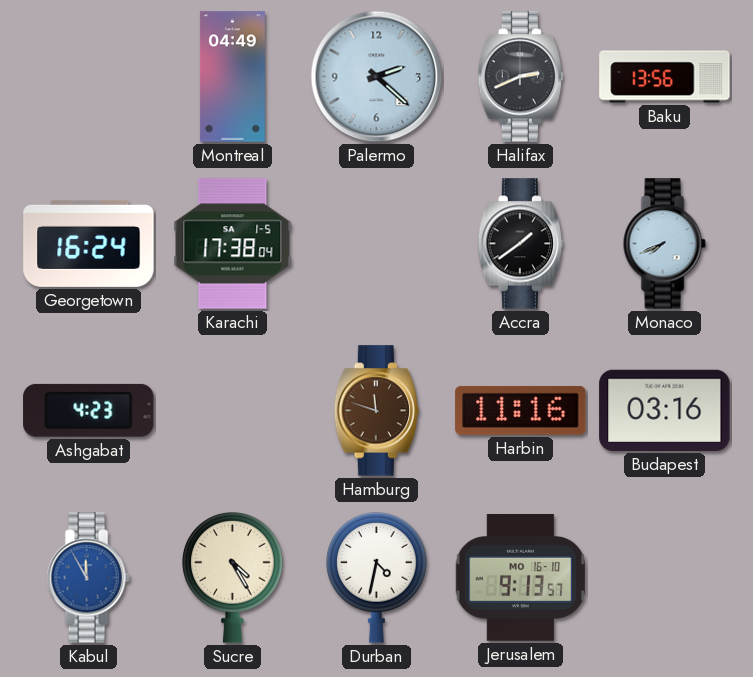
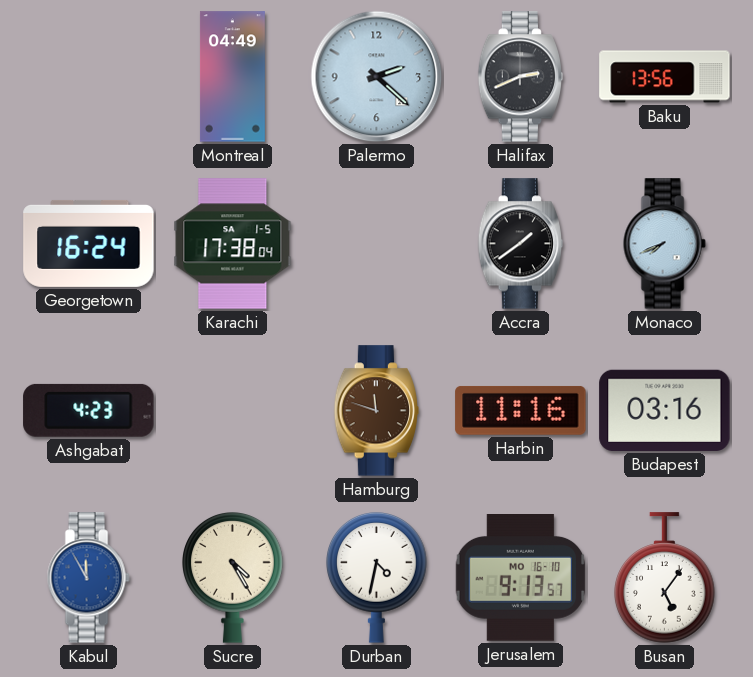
Busan: none -> 5:06
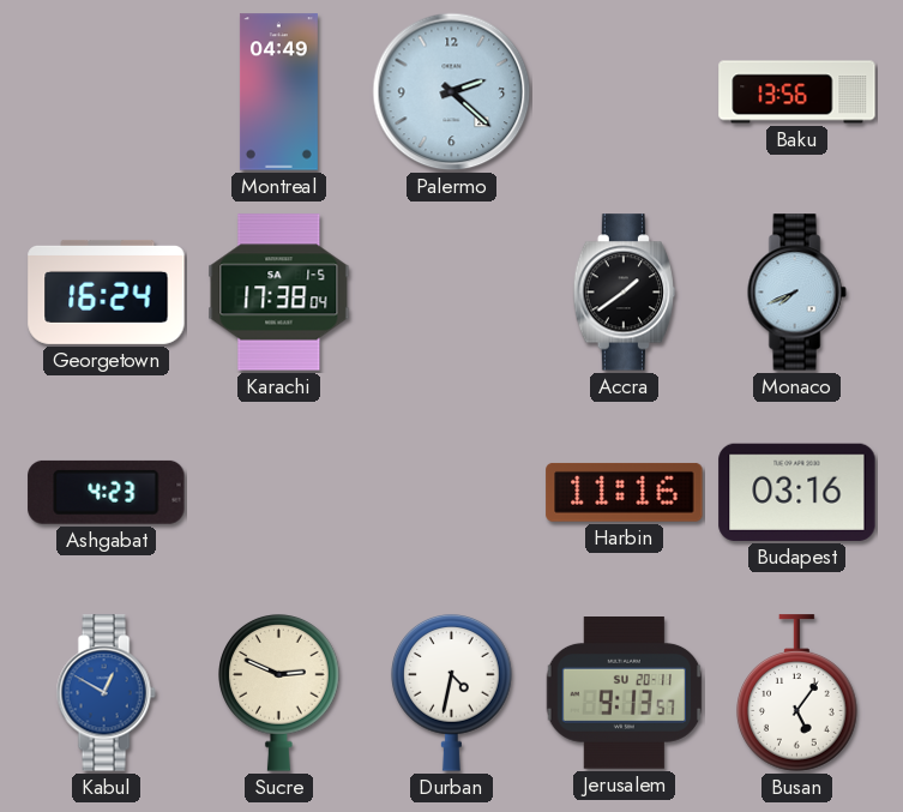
Halifax: 2:41 -> none
Hamburg: 11:48 -> none
Kabul: 11:55 -> 12:50
Sucre: 4:25 -> 2:49
Jerusalem date: MO 16-10 -> SU 20-11
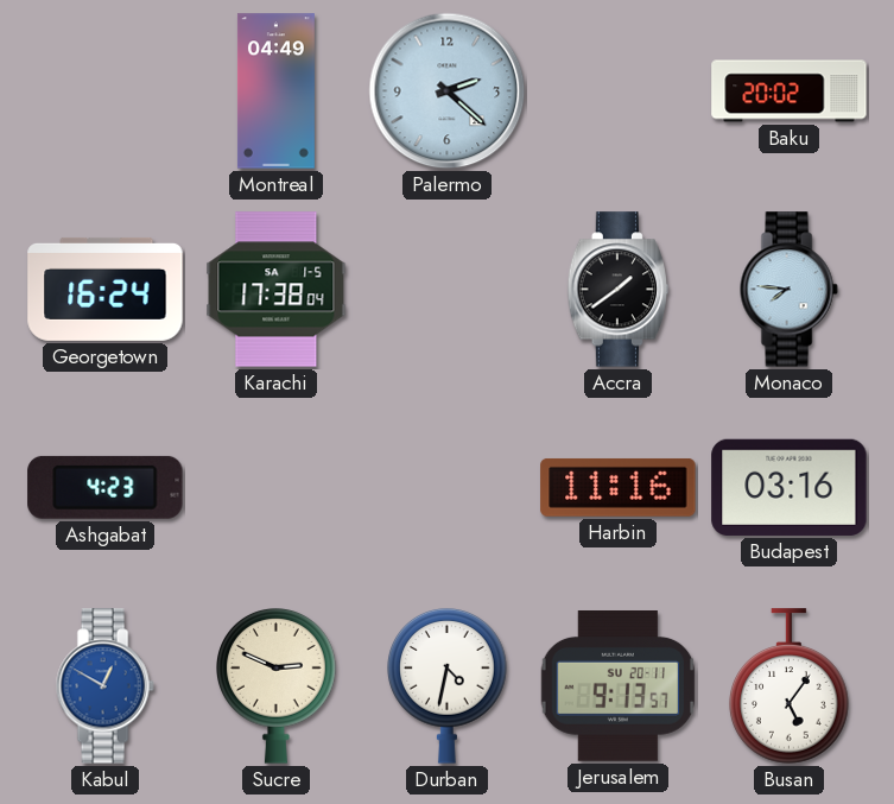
Baku: 13:56 -> 20:02
Monaco: 7:41 -> 7:46
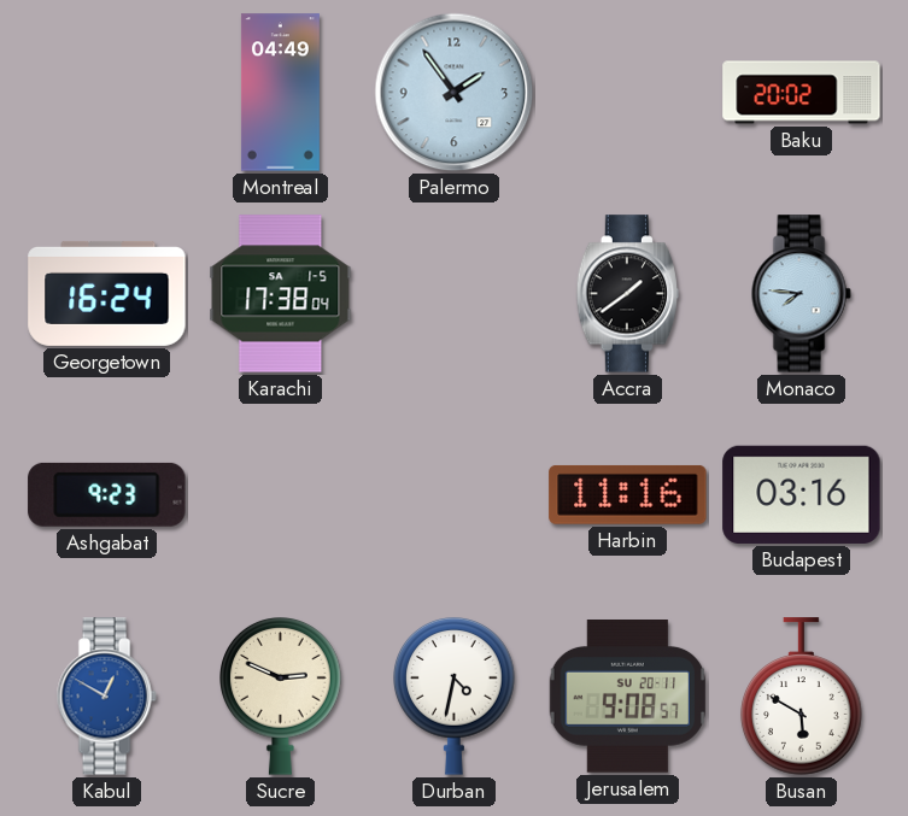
Palermo: 2:22 -> 1:54
Ashgabat: 4:23 -> 9:23
Jerusalem: 9:13 -> 9:08
Busan: 5:06 -> 5:50
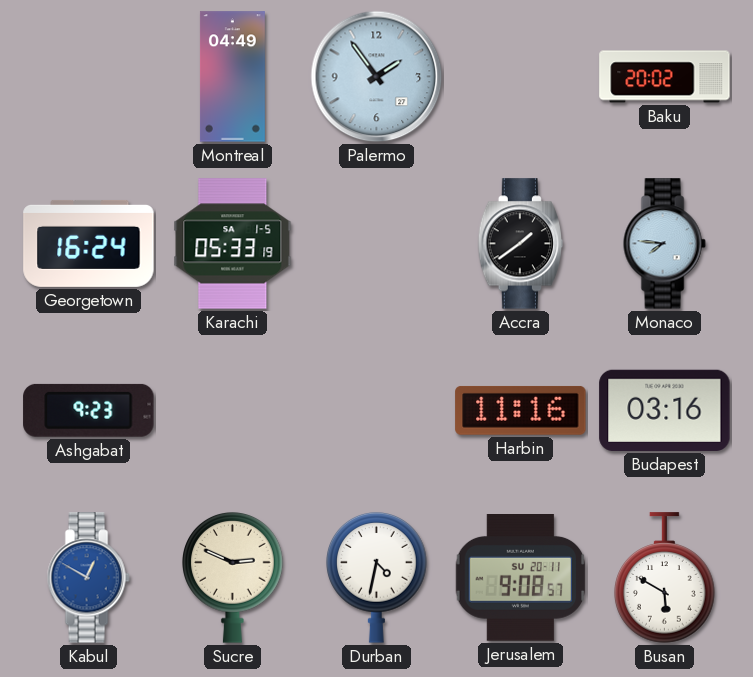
Karachi: 17:38 -> 05:33
